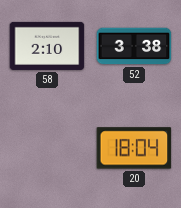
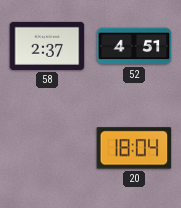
58: 2:10 -> 2:37
52: 3:38 -> 4:51
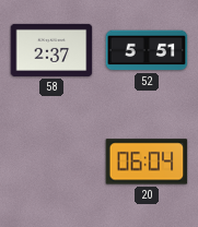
52: 4:51 -> 5:51
20: 18:04 -> 06:04
